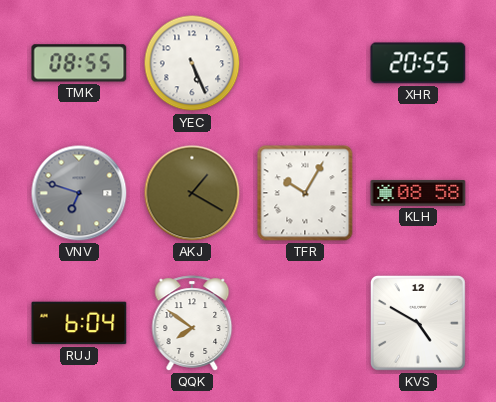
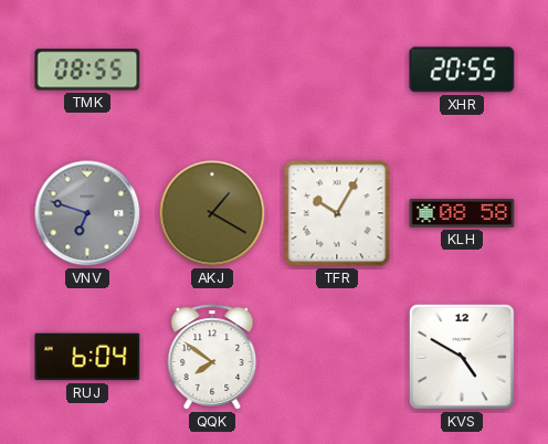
YEC: 5:26 -> none
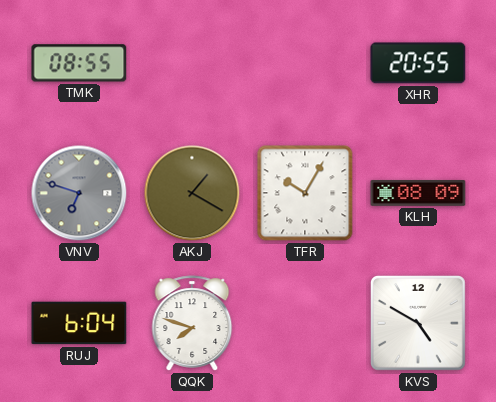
KLH: 08:58 -> 08:09
QQK: 7:51 -> 7:48
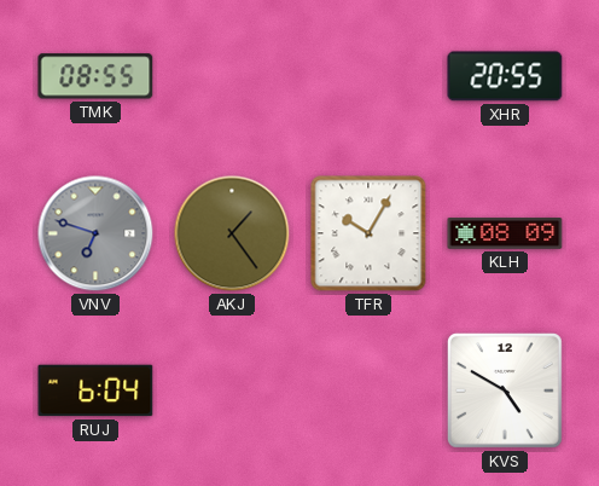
AKJ: 1:20 -> 1:24
QQK: 7:48 -> none
